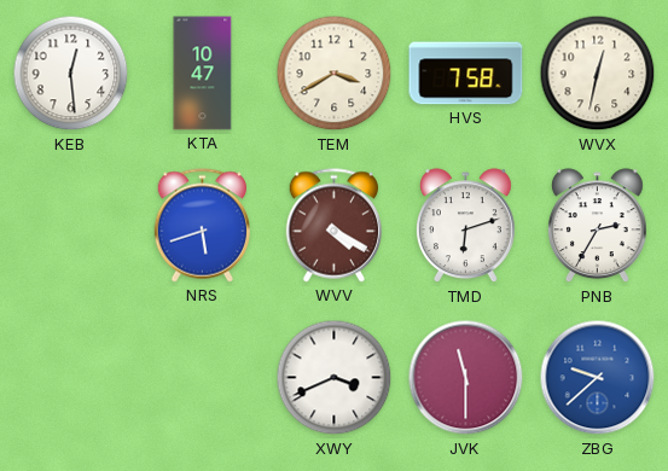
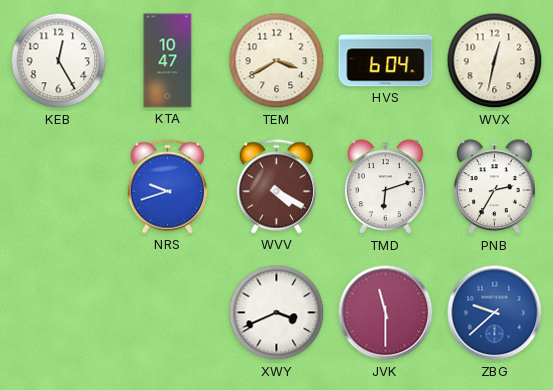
KEB: 12:29 -> 12:25
HVS: 7:58 -> 6:04
NRS: 5:42 -> 9:42
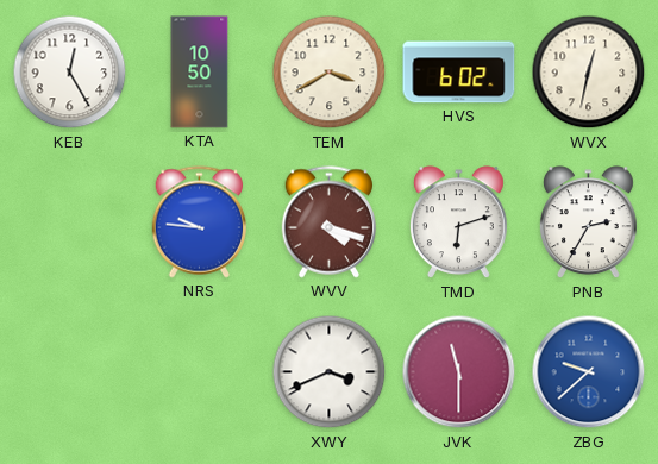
KTA: 10:47 -> 10:50
HVS: 6:04 -> 6:02
NRS: 9:42 -> 9:46
WVV: 4:20 -> 4:18
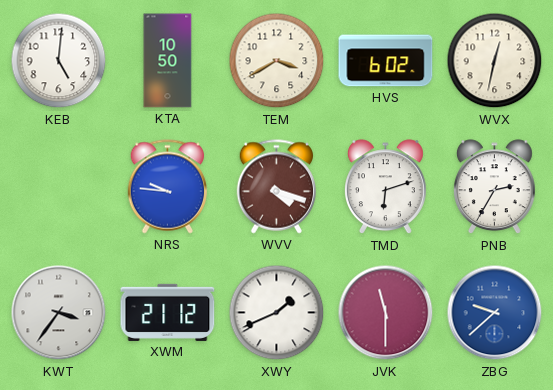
KEB: 12:25 -> 5:01
KWT: none -> 3:36
XWM: none -> 21:12
XWY: 3:41 -> 1:41
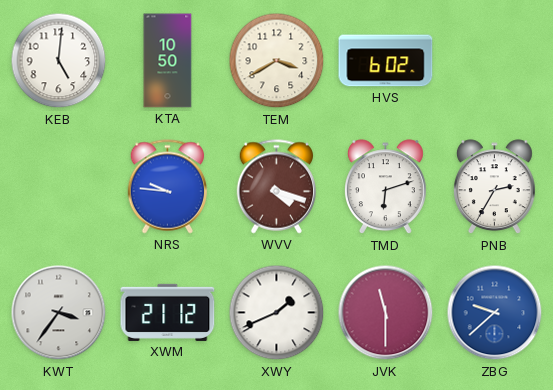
WVX: 12:32 -> none
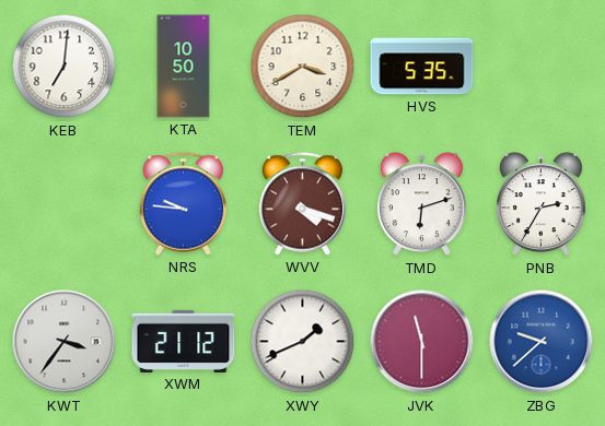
KEB: 5:01 -> 7:01
HVS: 6:02 -> 5:35
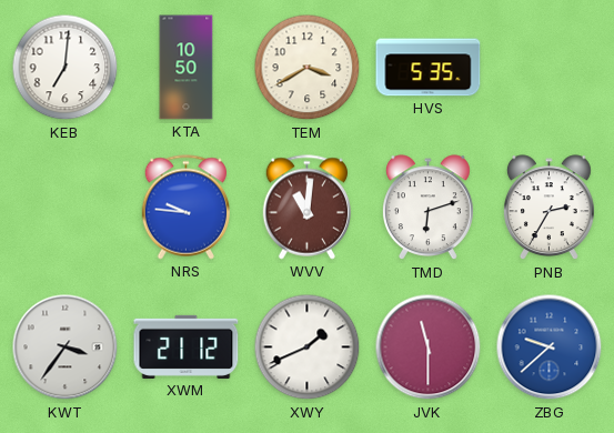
WVV: 4:18 -> 11:01
